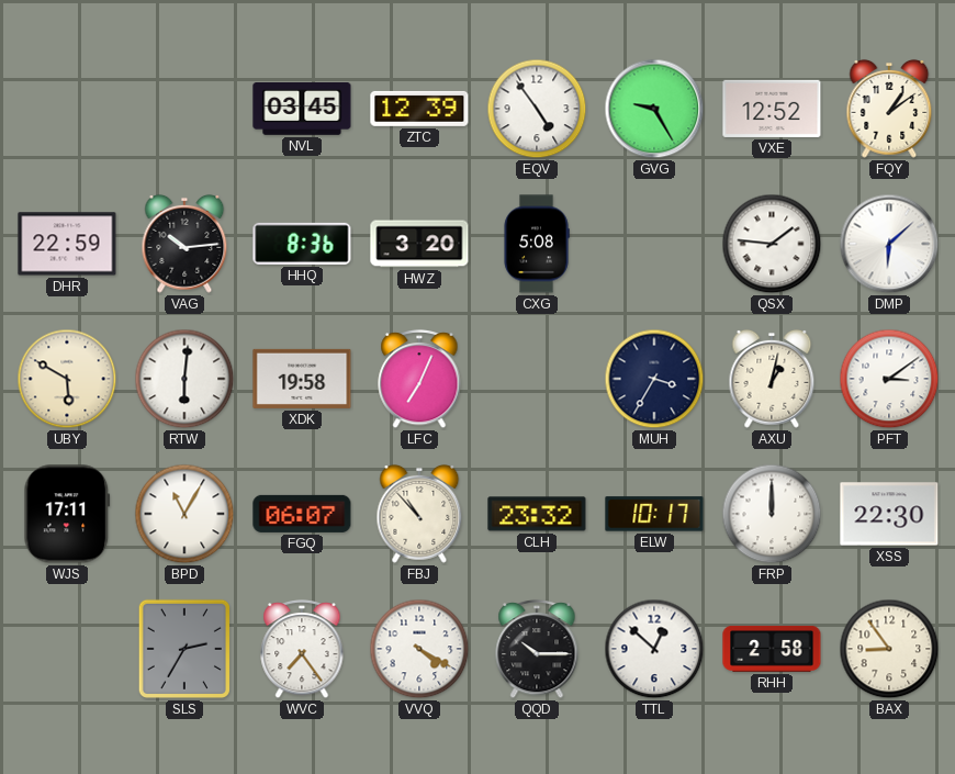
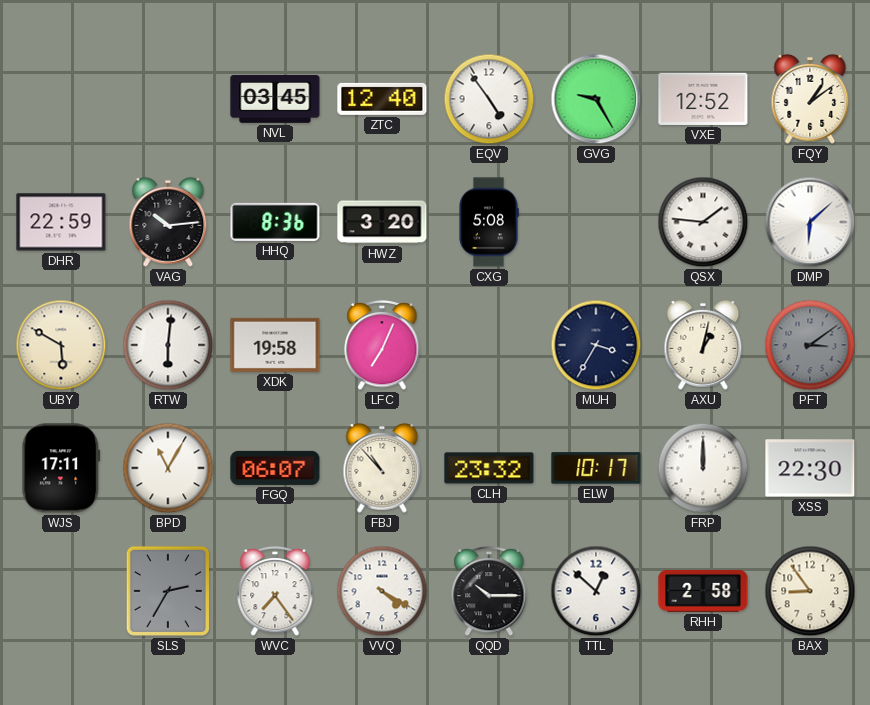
ZTC: 12:39 -> 12:40
PFT dial: white -> grey
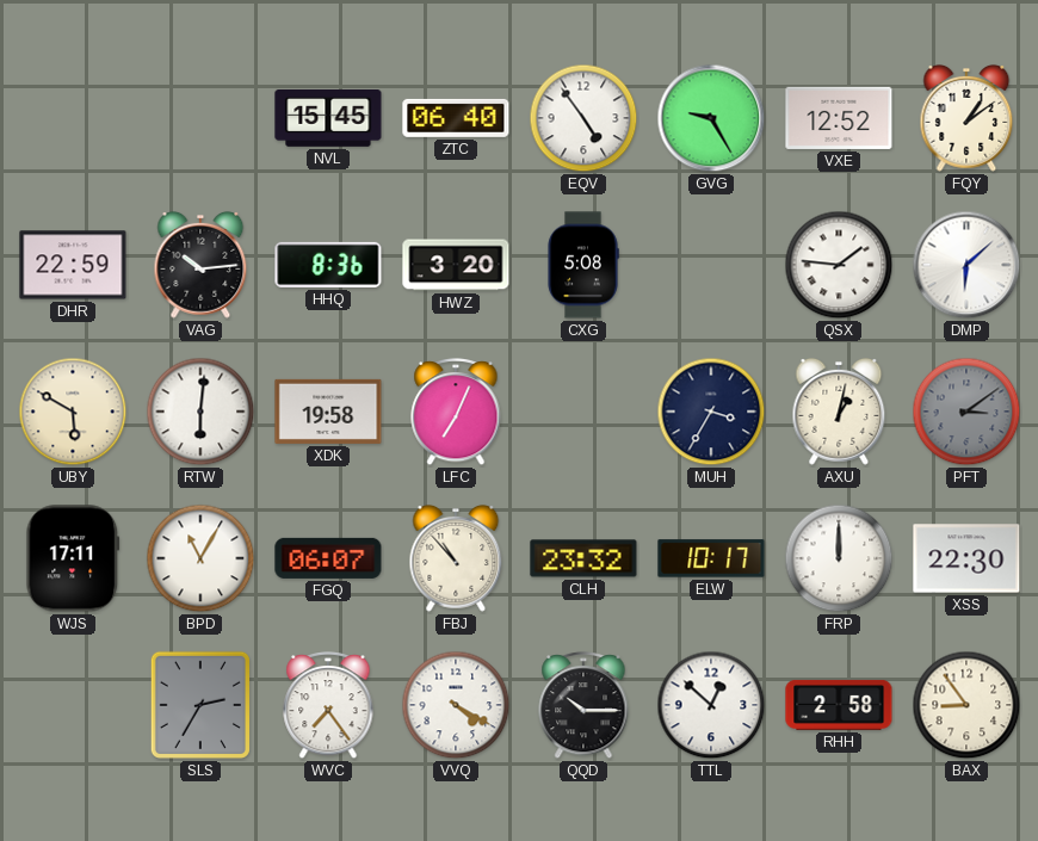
NVL: 03:45 -> 15:45
ZTC: 12:40 -> 06:40
